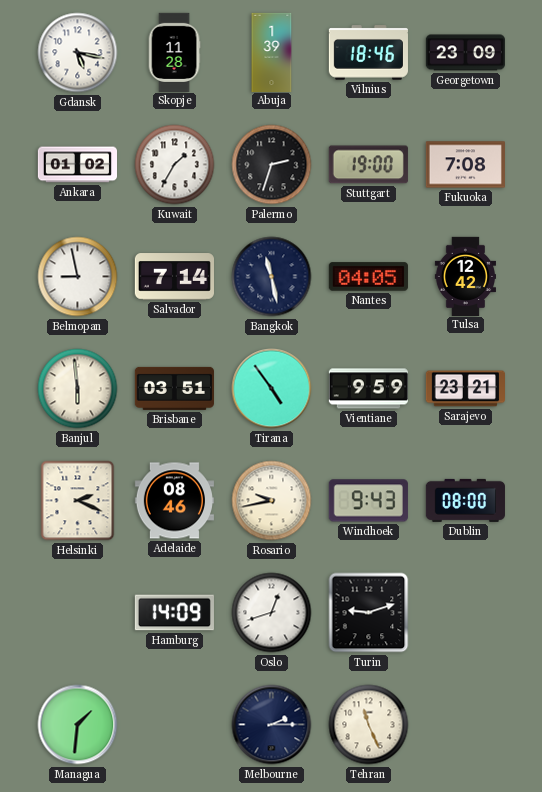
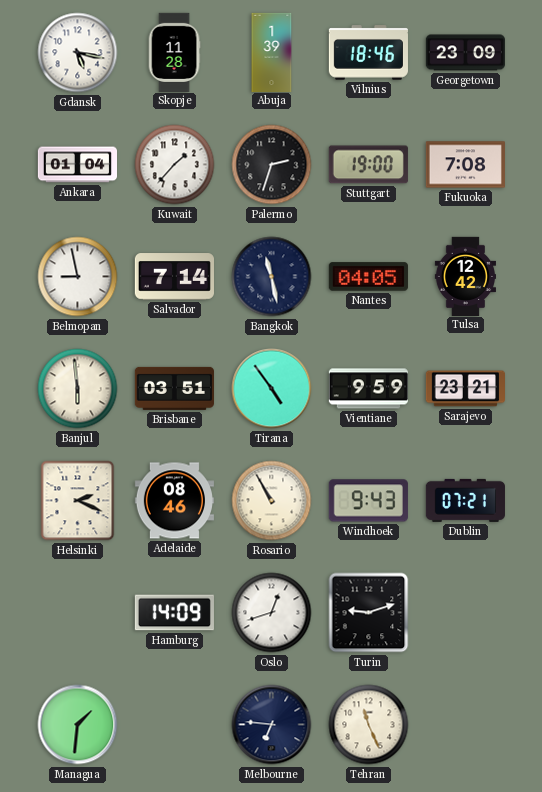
Ankara: 01:02 -> 01:04
Kuwait: 1:35 -> 1:37
Rosario: 9:43 -> 10:55
Dublin: 08:00 -> 07:21
Melbourne: 2:15 -> 6:46
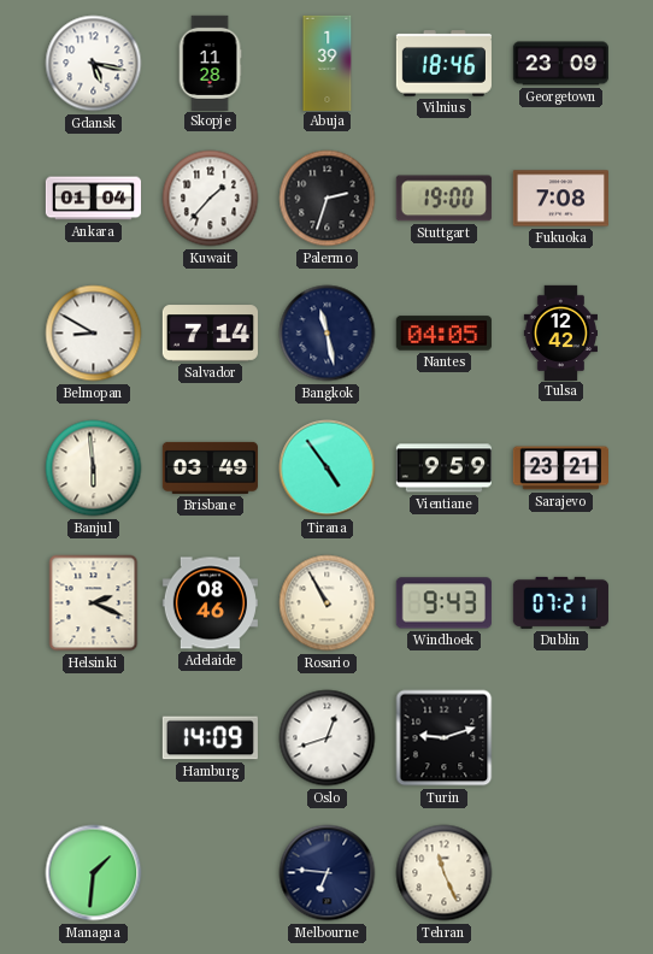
Belmopan: 8:58 -> 8:50
Brisbane: 03:51 -> 03:49
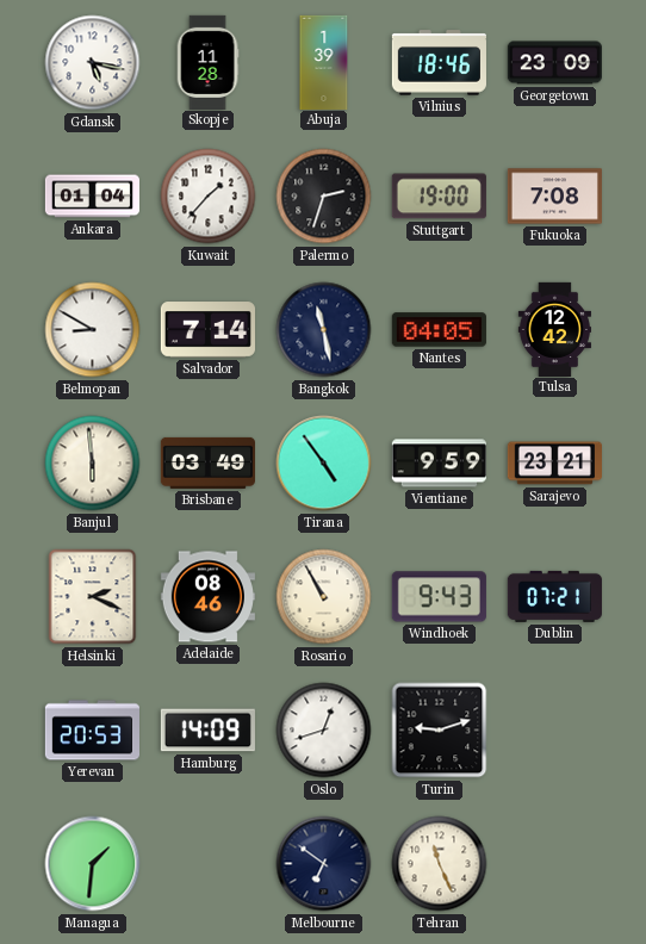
Yerevan: none -> 20:53
Melbourne: 6:46 -> 6:51
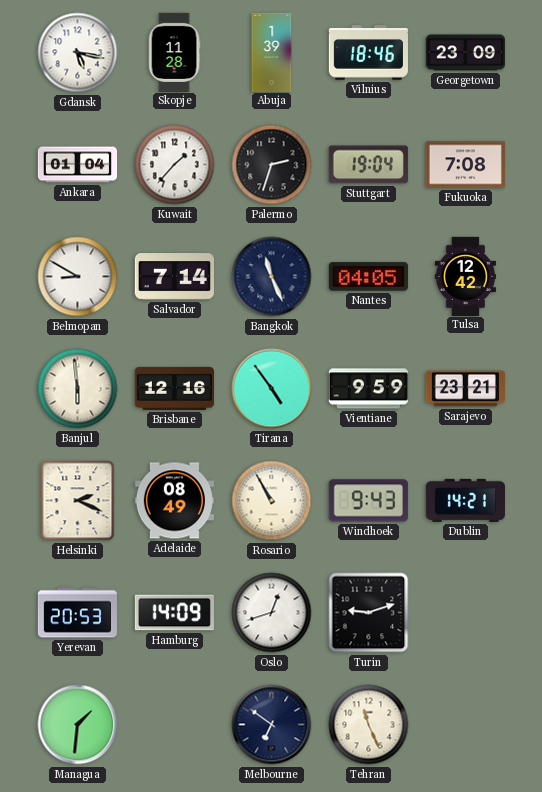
Stuttgart: 19:00 -> 19:04
Bangkok: 11:28 -> 11:26
Brisbane: 03:49 -> 12:16
Adelaide: 08:46 -> 08:49
Dublin: 07:21 -> 14:21
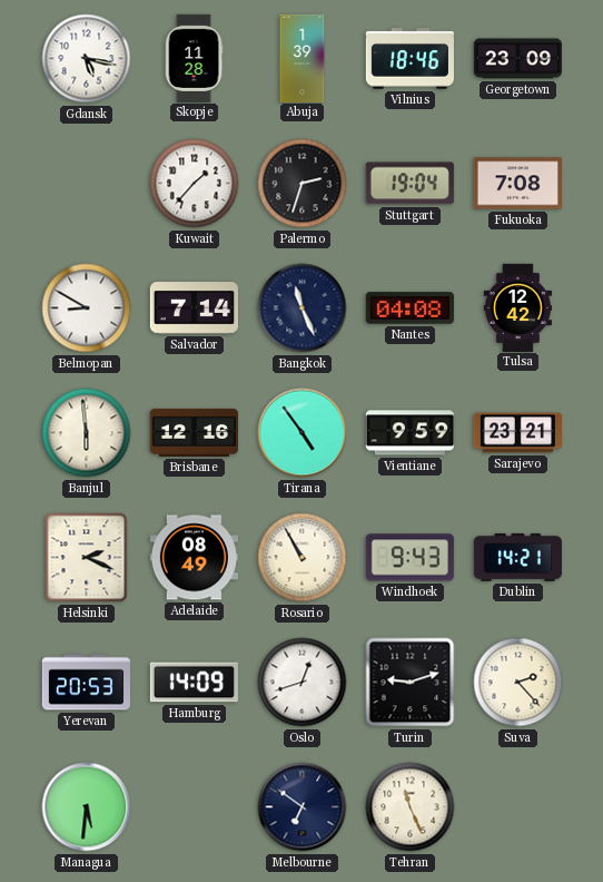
Ankara: 01:04 -> none
Nantes: 04:05 -> 04:08
Suva: none -> 2:23
Managua: 1:31 -> 5:31
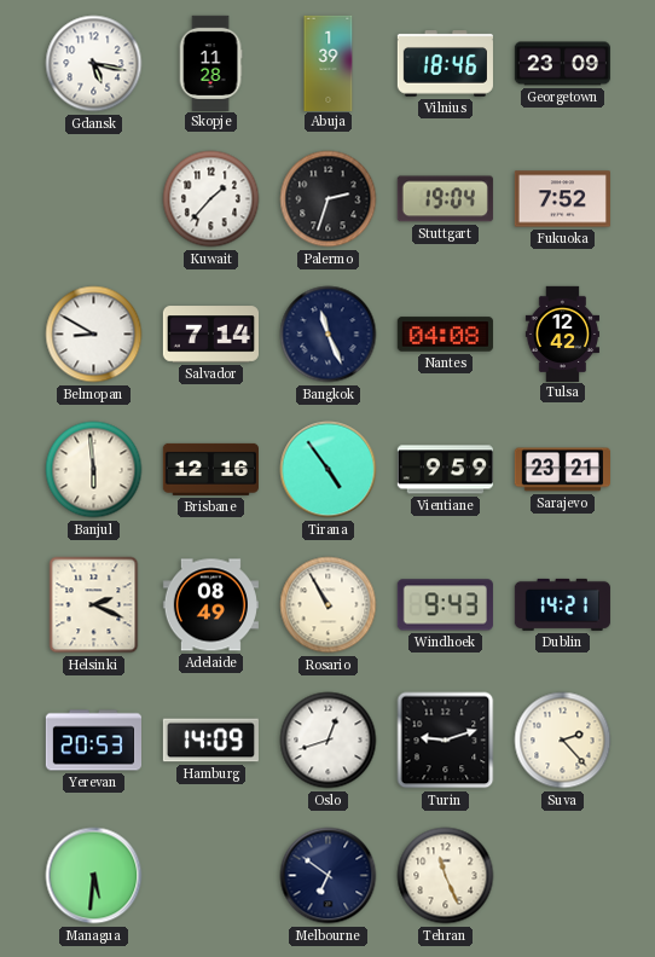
Fukuoka: 7:08 -> 7:52
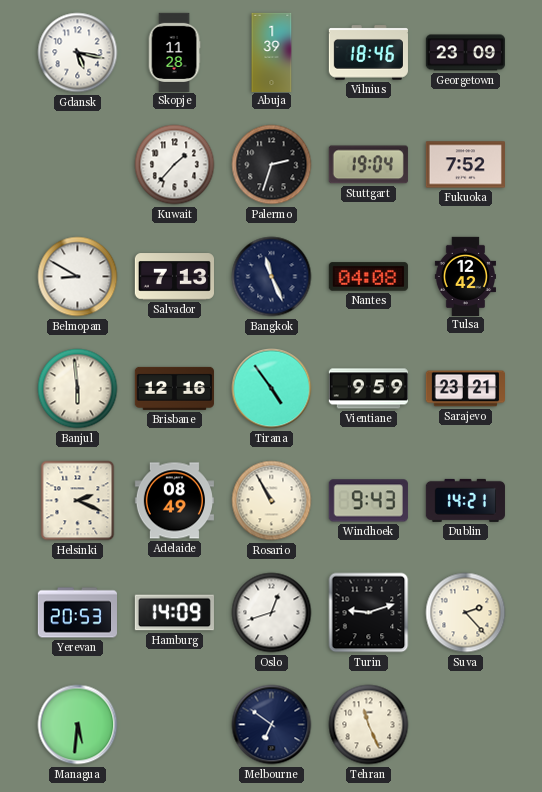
Salvador: 7:14 -> 7:13
